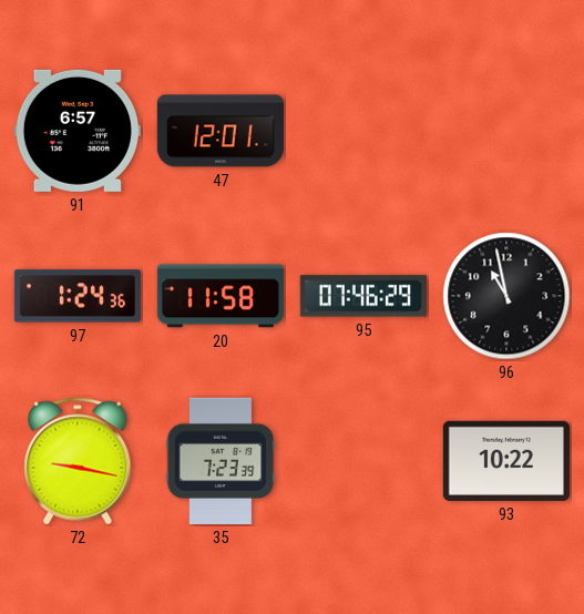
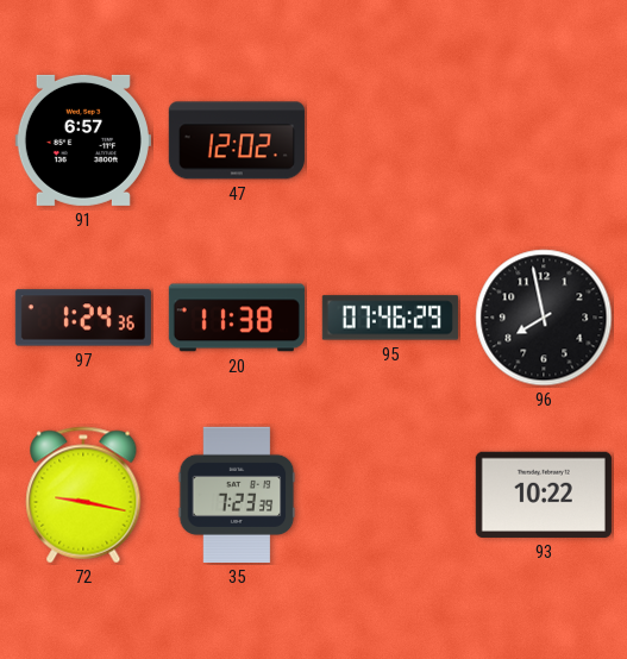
47: 12:01 -> 12:02
20: 11:58 -> 11:38
96: 10:58 -> 7:58
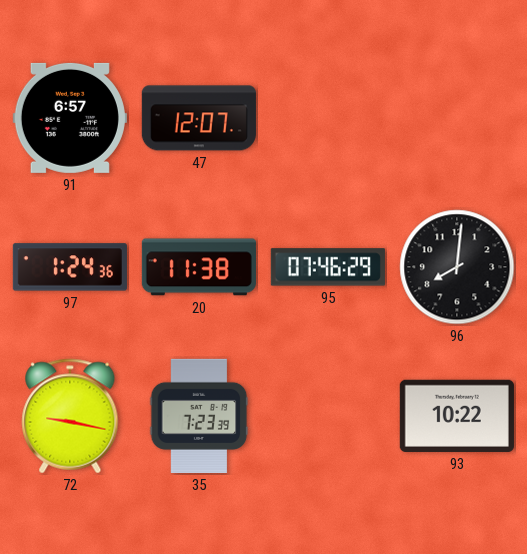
47: 12:02 -> 12:07
96: 7:58 -> 8:01
